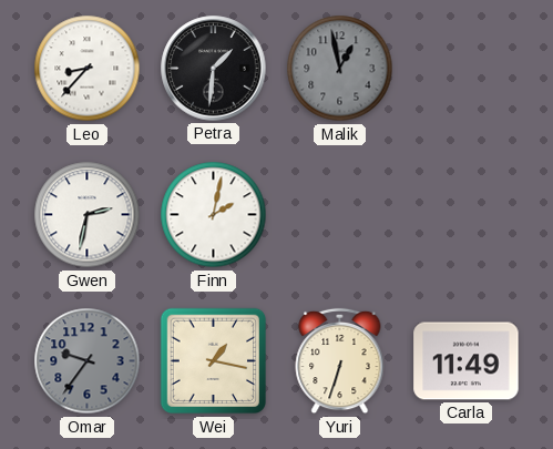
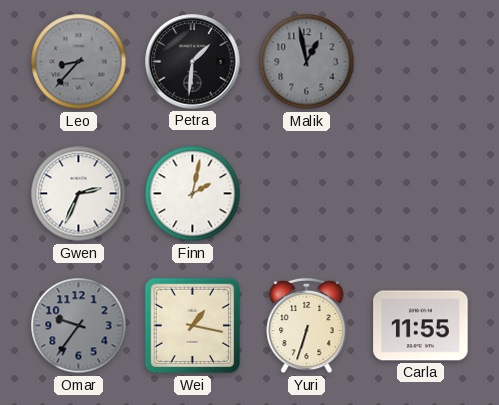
Leo dial: white -> grey
Gwen: 2:32 -> 2:34
Carla: 11:49 -> 11:55
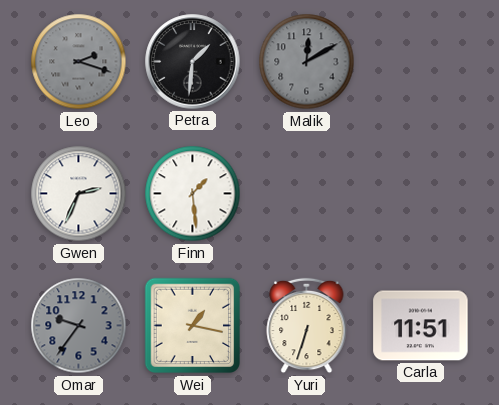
Leo: 8:37 -> 2:18
Malik: 12:58 -> 12:10
Finn: 2:02 -> 1:29
Carla: 11:55 -> 11:51
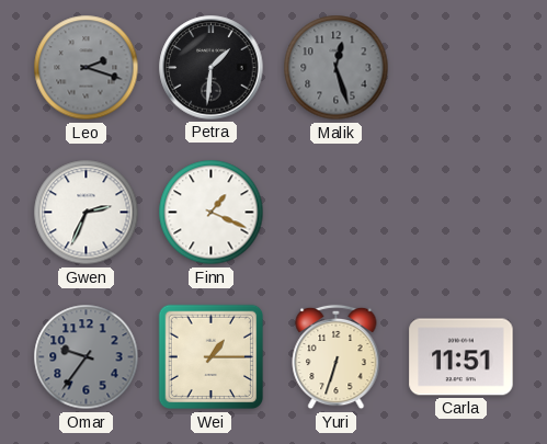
Malik: 12:10 -> 12:27
Finn: 1:29 -> 1:19
Wei: 1:17 -> 1:15
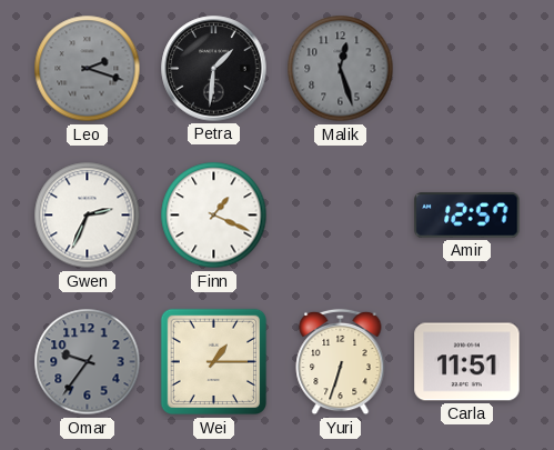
Amir: none -> 12:57
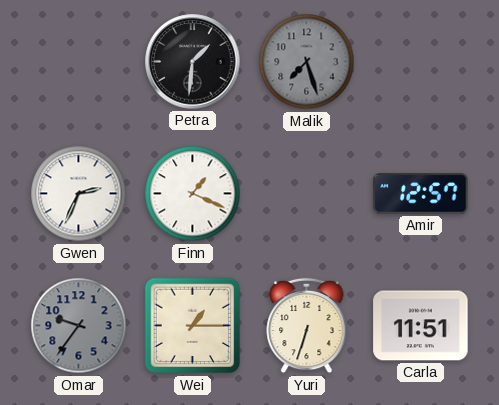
Leo: 2:18 -> none
Malik: 12:27 -> 7:27
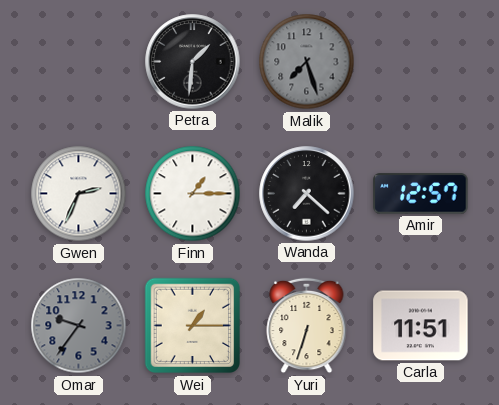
Finn: 1:19 -> 1:15
Wanda: none -> 7:22
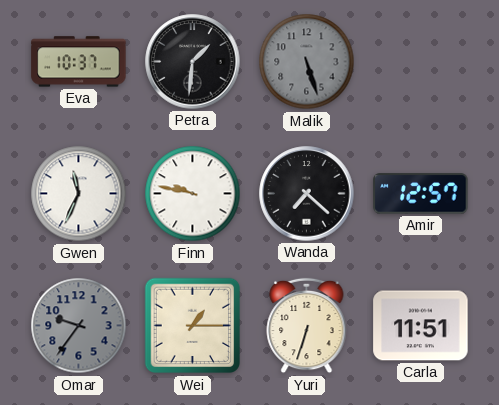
Eva: none -> 10:37
Malik: 7:27 -> 5:27
Gwen: 2:34 -> 11:34
Finn: 1:15 -> 9:47
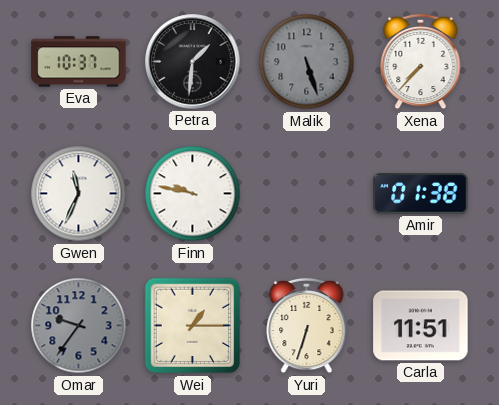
Xena: none -> 7:37
Wanda: 7:22 -> none
Amir: 12:57 -> 01:38
